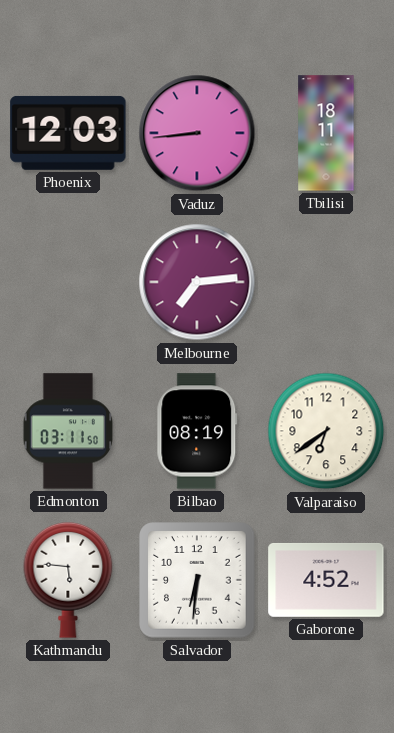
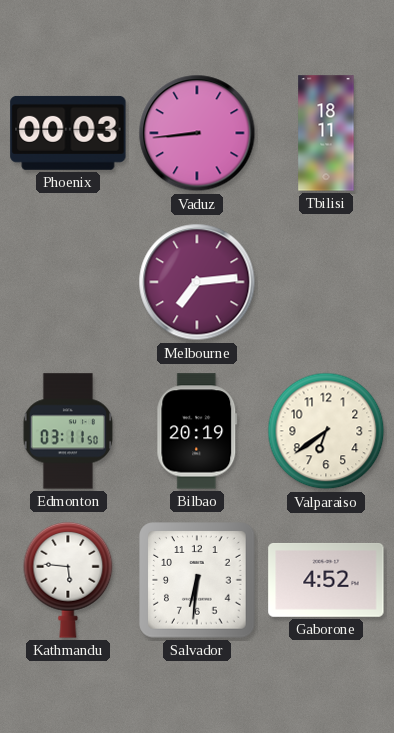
Phoenix: 12:03 -> 00:03
Bilbao: 08:19 -> 20:19
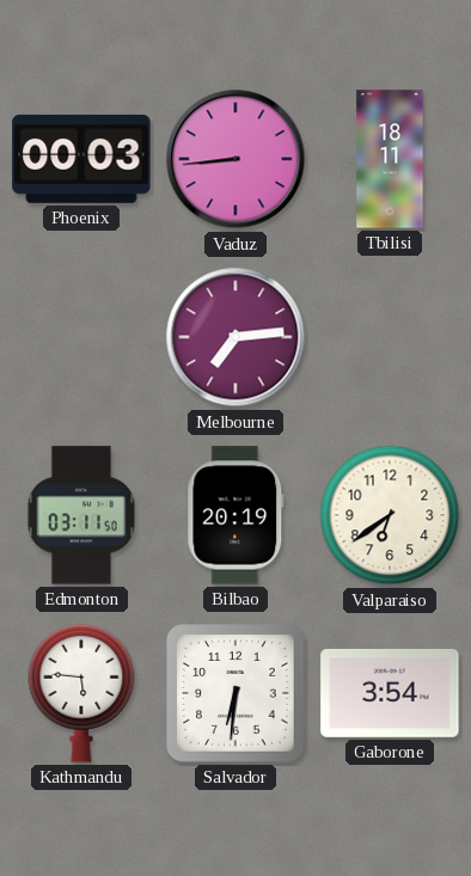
Gaborone: 4:52 -> 3:54
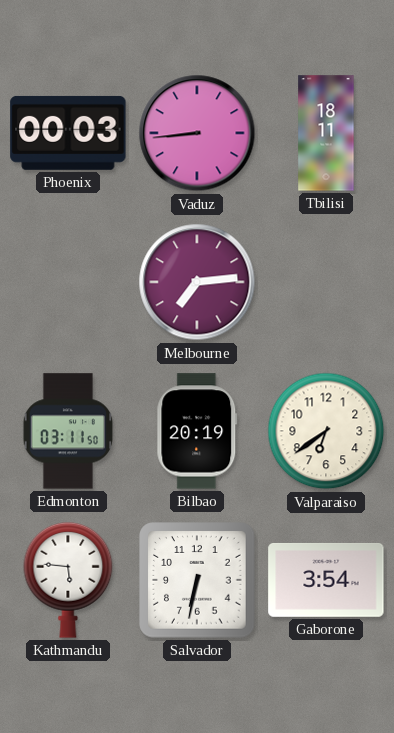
Salvador: 6:31 -> 6:32
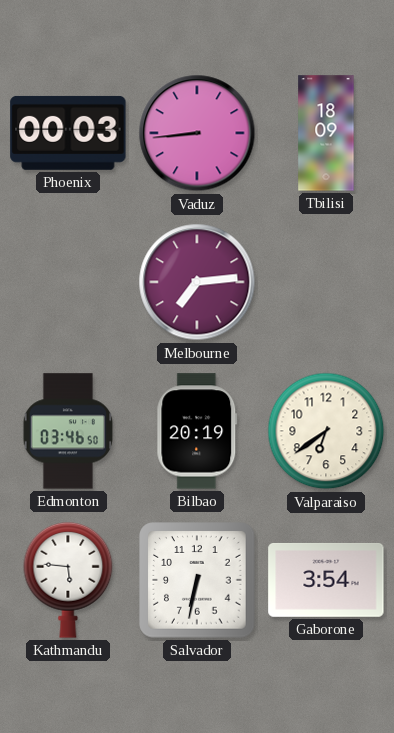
Tbilisi: 18:11 -> 18:09
Edmonton: 03:11 -> 03:46
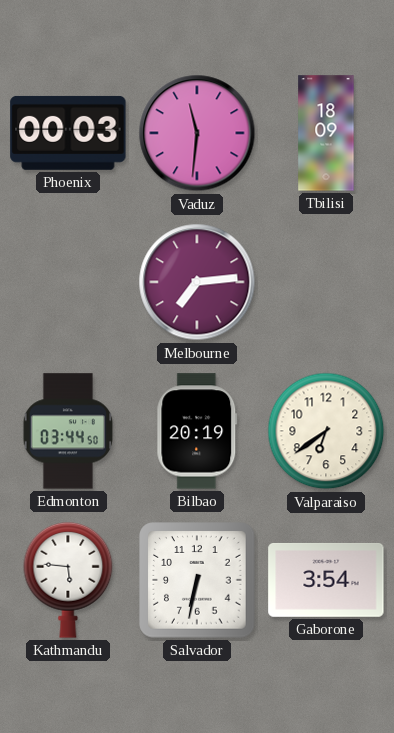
Vaduz: 8:44 -> 11:31
Edmonton: 03:46 -> 03:44
